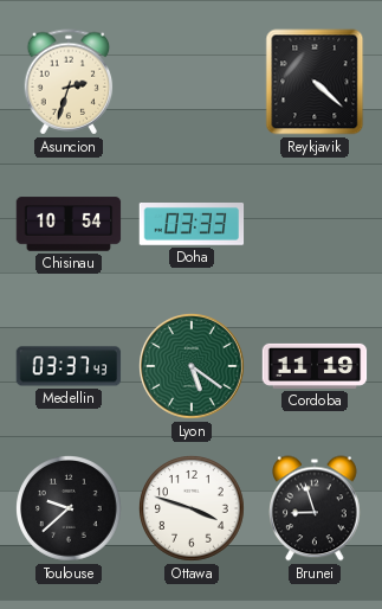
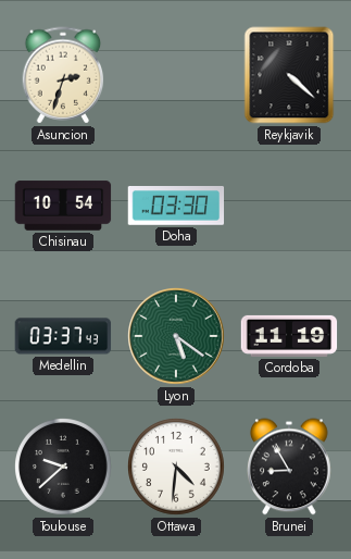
Doha: 03:33 -> 03:30
Ottawa: 3:48 -> 4:31
Brunei: 8:57 -> 8:55
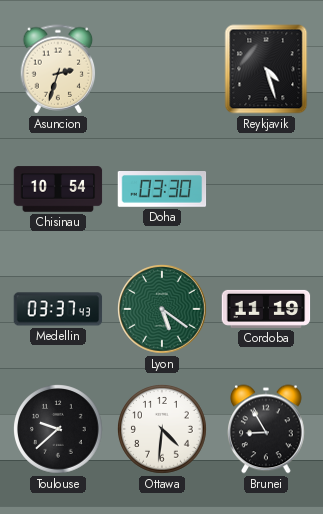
Reykjavik: 4:22 -> 4:27
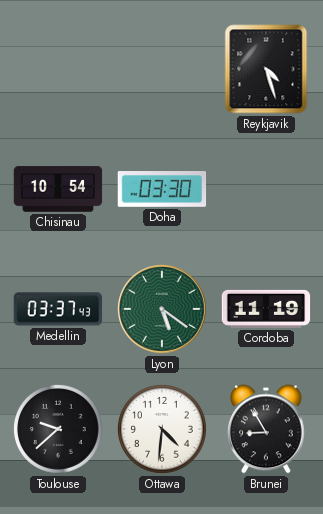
Asuncion: 2:33 -> none
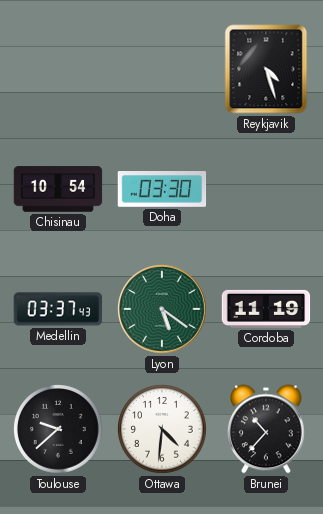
Brunei: 8:55 -> 10:37
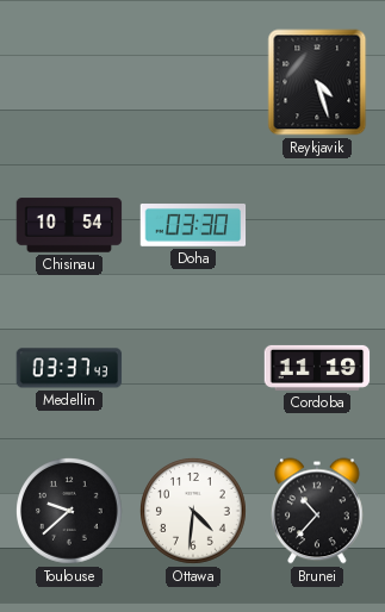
Lyon: 5:21 -> none
